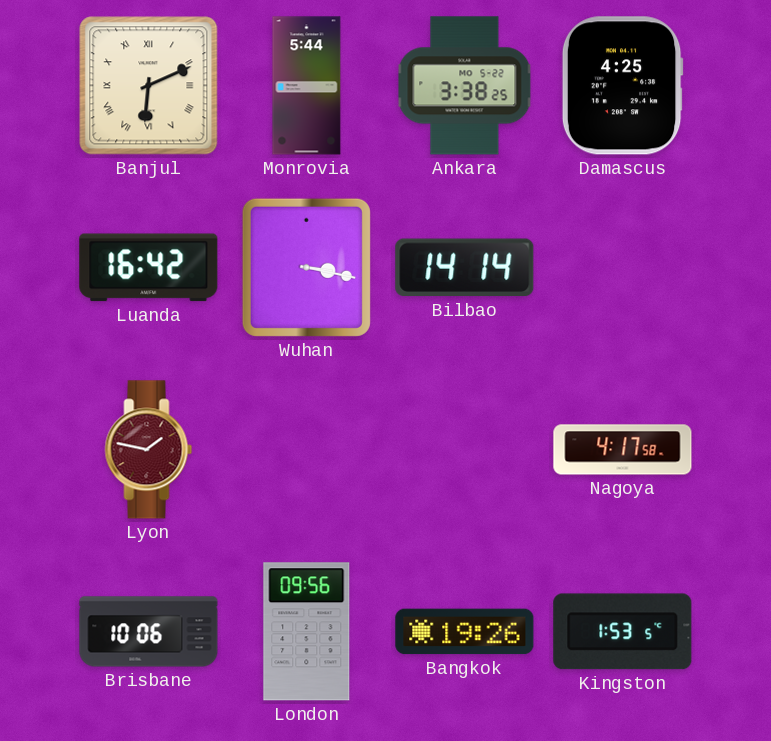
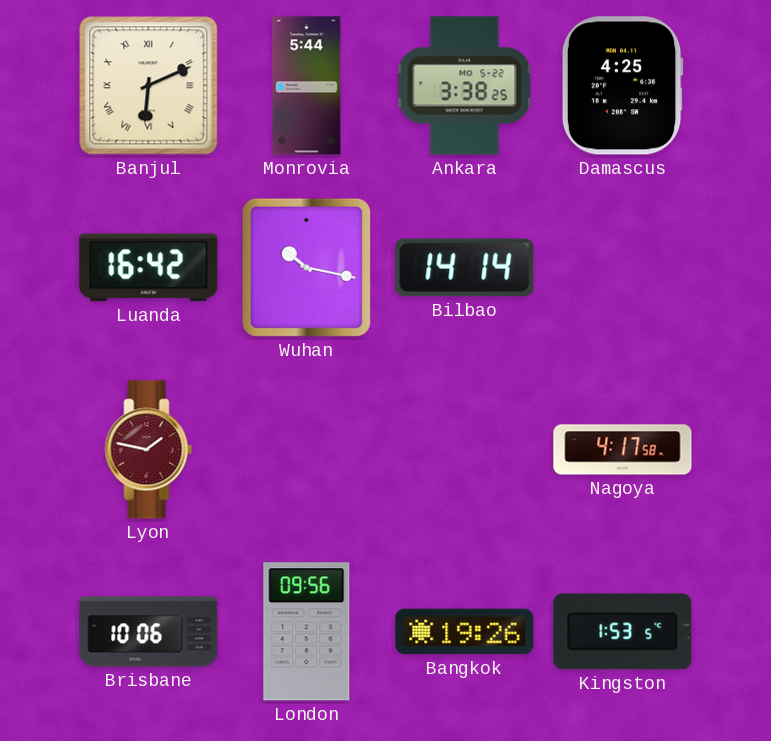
Wuhan: 3:17 -> 10:17
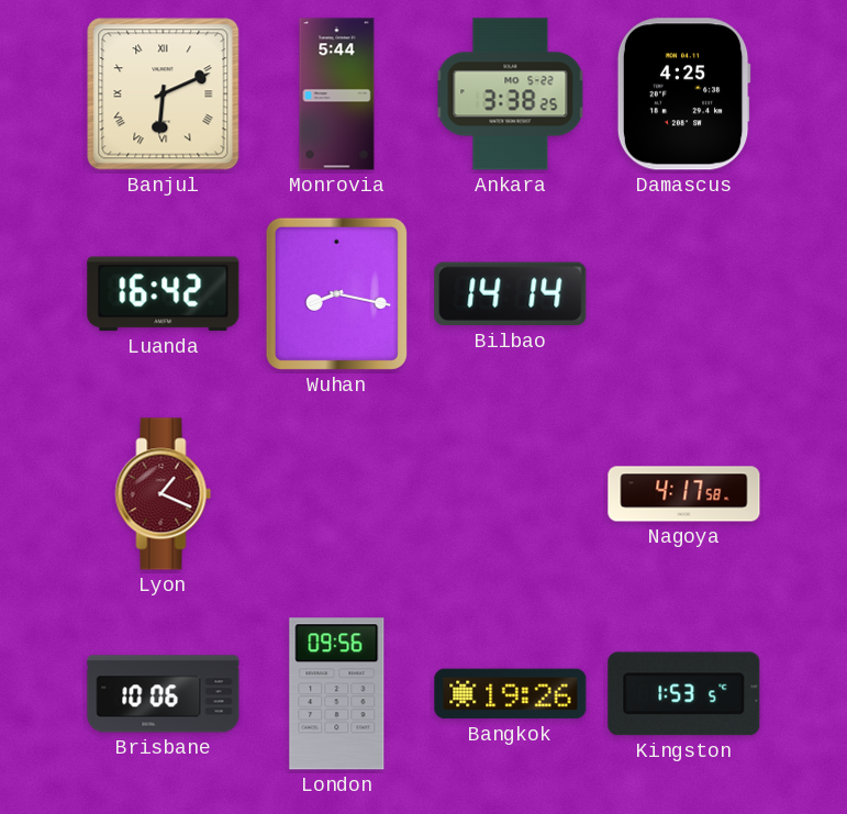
Wuhan: 10:17 -> 8:17
Lyon: 1:47 -> 1:19
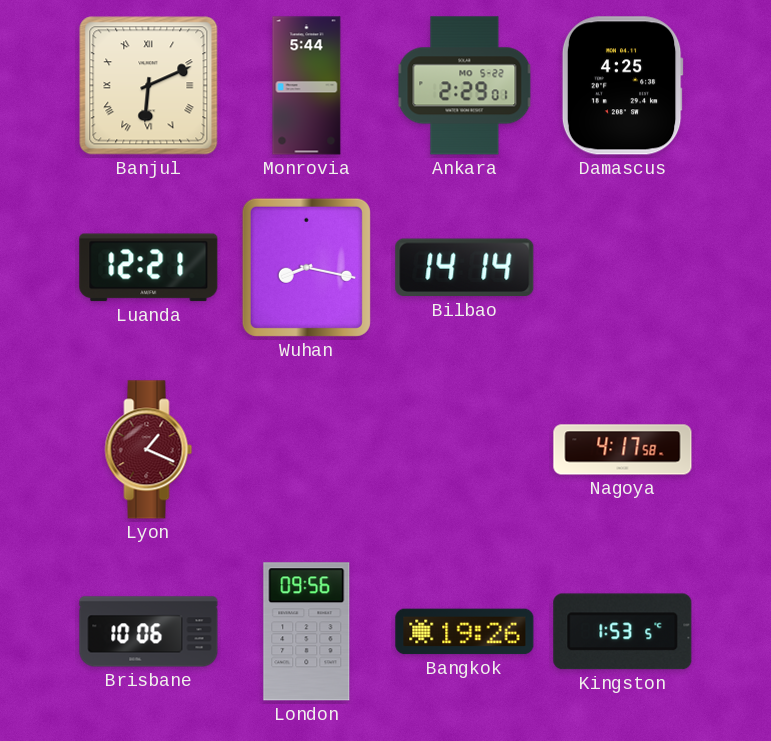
Ankara: 3:38 -> 2:29
Luanda: 16:42 -> 12:21
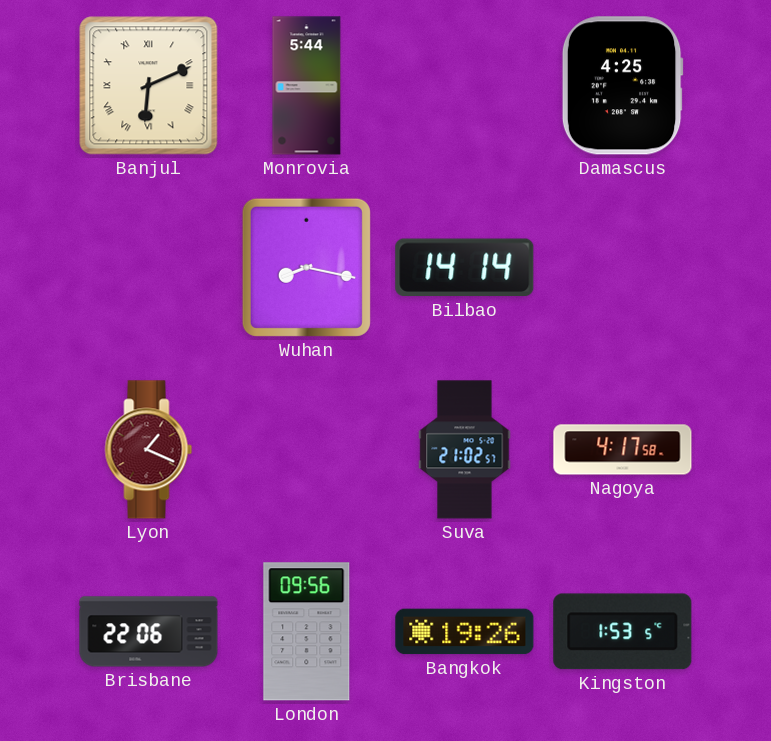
Ankara: 2:29 -> none
Luanda: 12:21 -> none
Suva: none -> 21:02
Brisbane: 10:06 -> 22:06
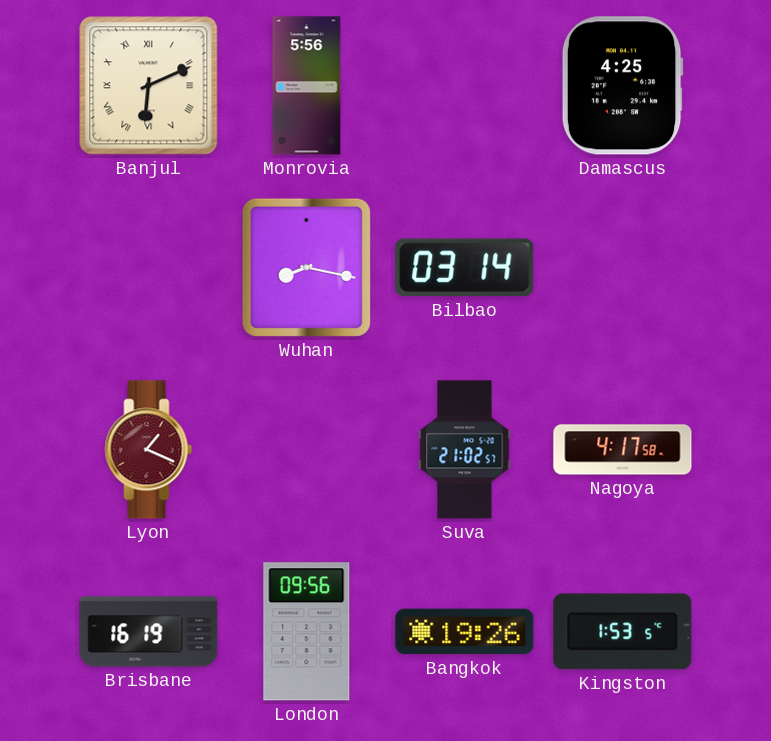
Monrovia: 5:44 -> 5:56
Bilbao: 14:14 -> 03:14
Brisbane: 22:06 -> 16:19
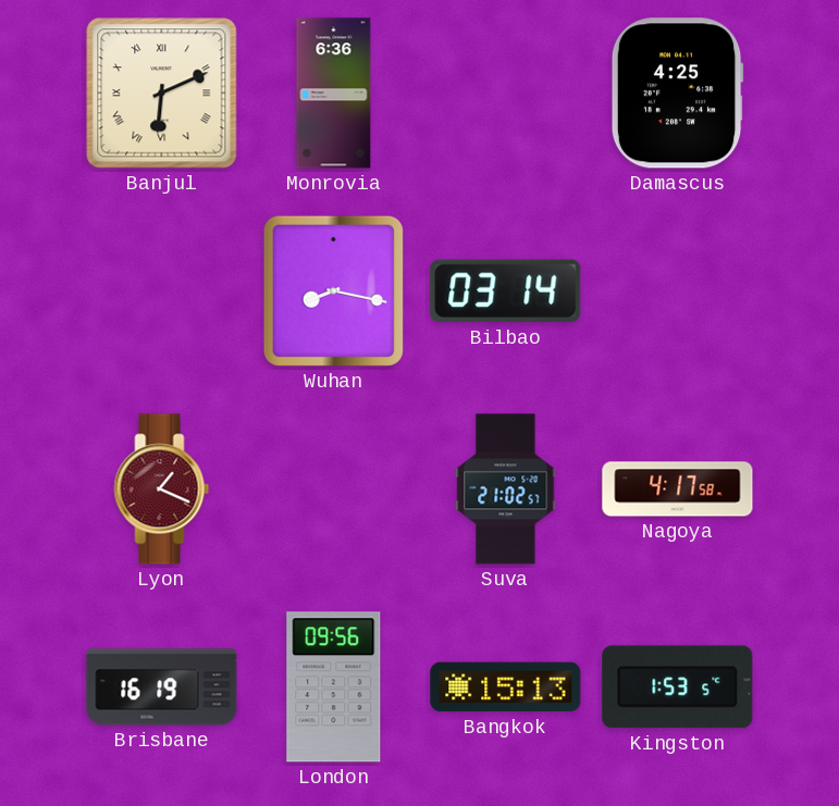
Monrovia: 5:56 -> 6:36
Bangkok: 19:26 -> 15:13
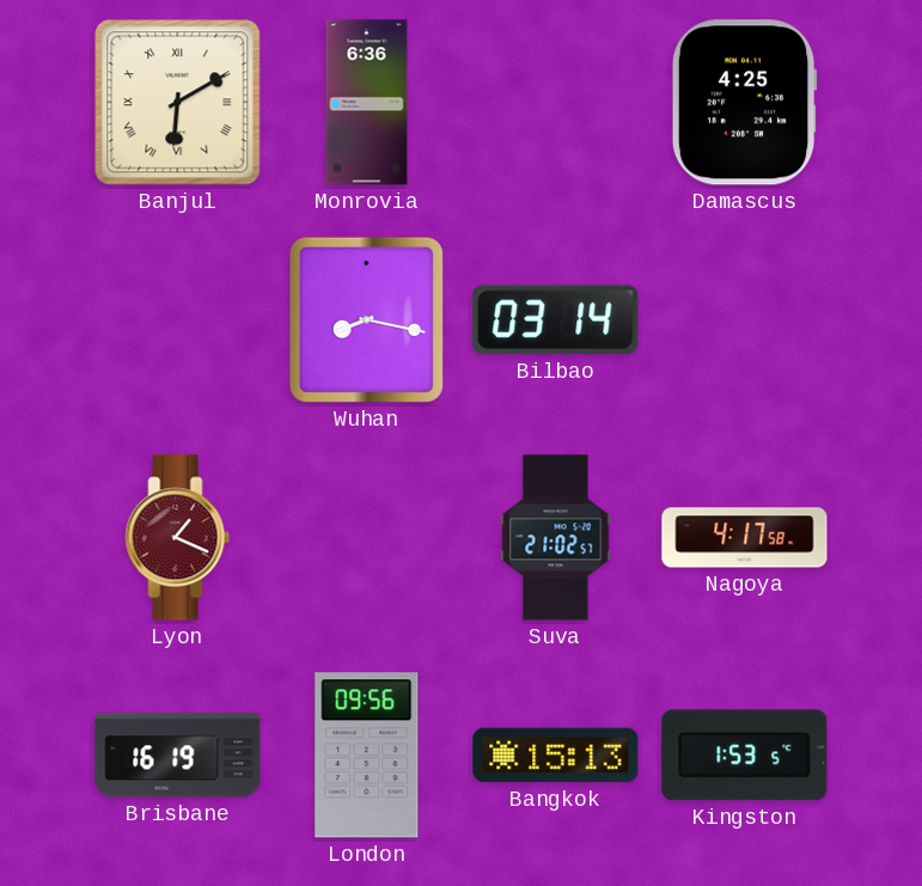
Banjul: 6:11 -> 6:10
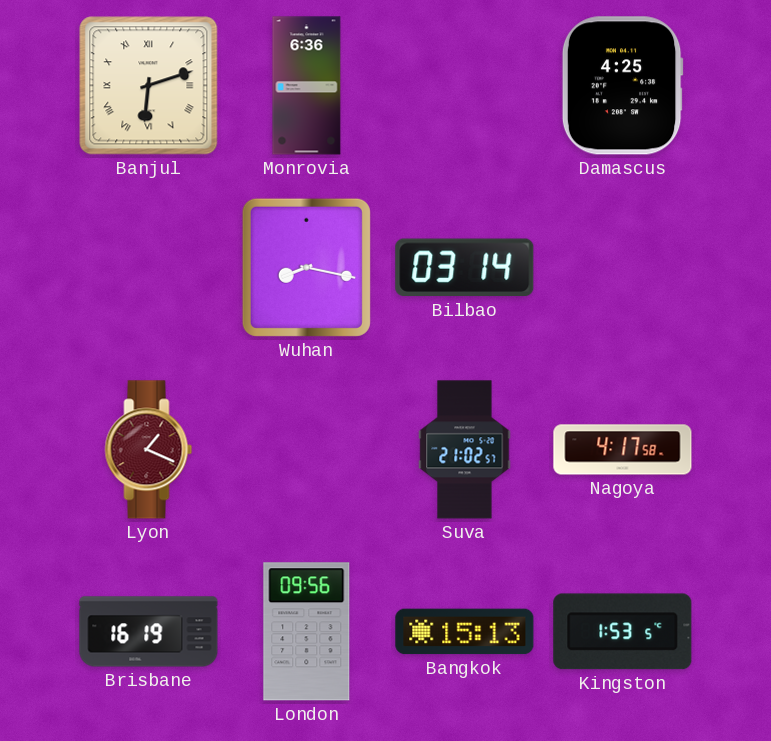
Banjul: 6:10 -> 6:12
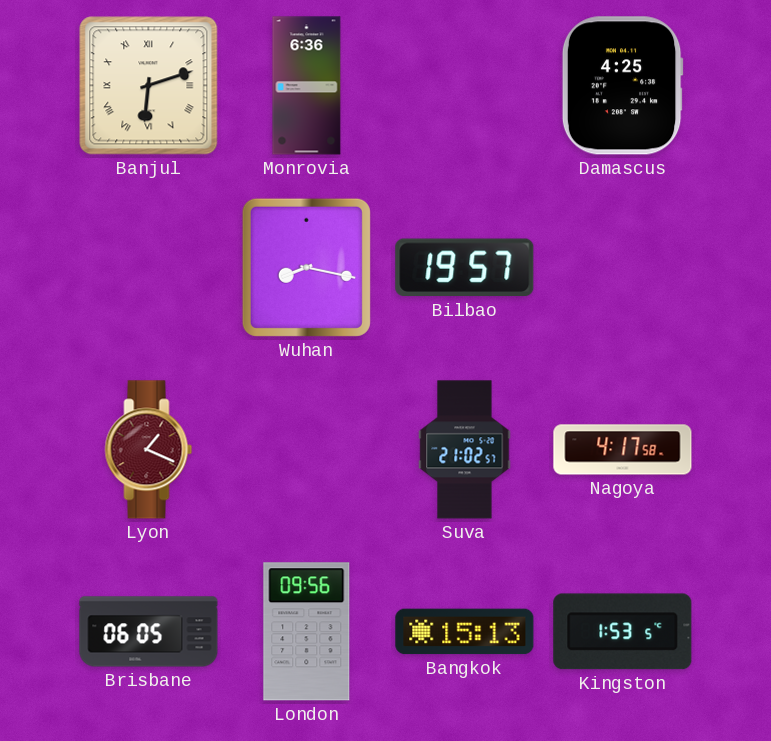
Bilbao: 03:14 -> 19:57
Brisbane: 16:19 -> 06:05
